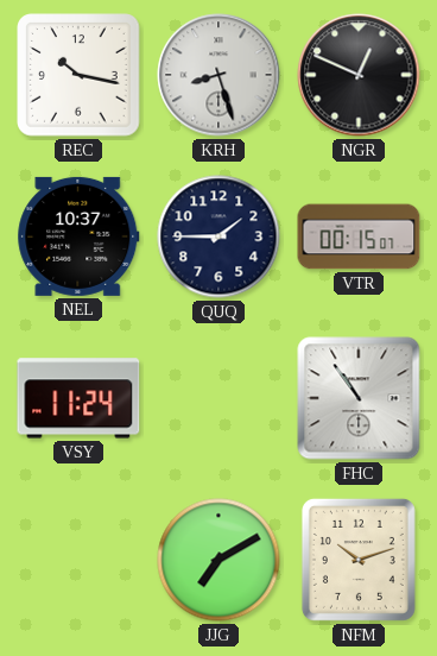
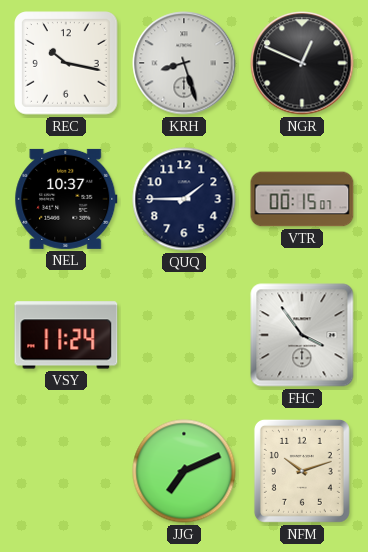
FHC: 10:54 -> 3:54
JJG: 7:10 -> 7:11
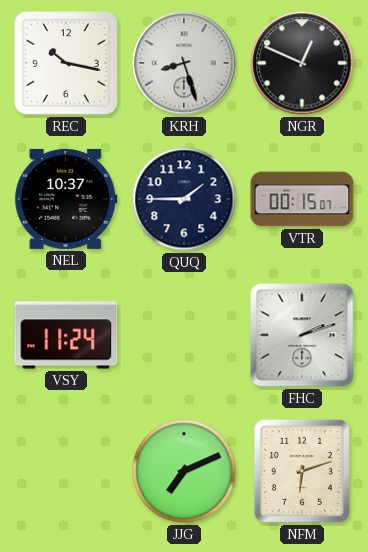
FHC: 3:54 -> 2:12
NFM: 10:12 -> 6:12
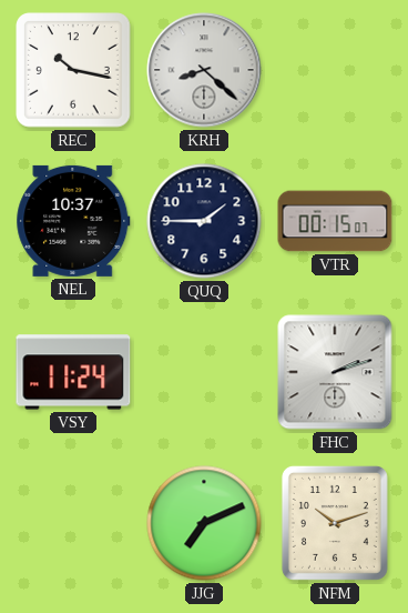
KRH: 8:27 -> 8:22
NGR: 12:49 -> none
NFM: 6:12 -> 10:12
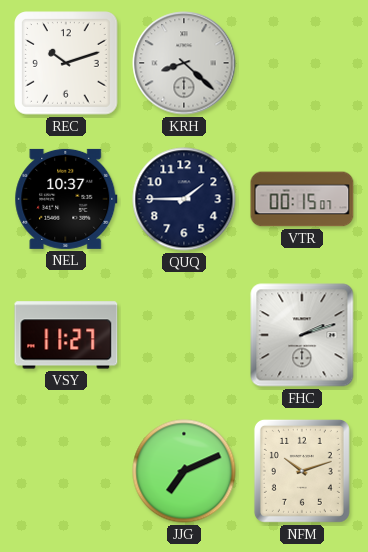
REC: 10:17 -> 10:12
VSY: 11:24 -> 11:27
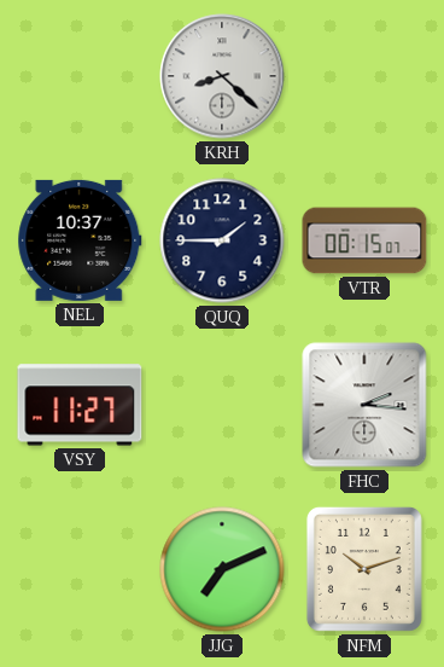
REC: 10:12 -> none
FHC: 2:12 -> 2:16
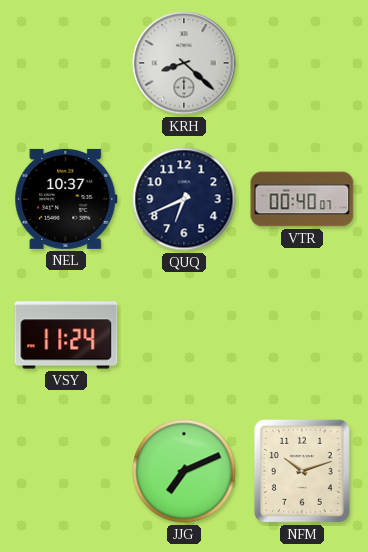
QUQ: 1:45 -> 6:41
VTR: 00:15 -> 00:40
VSY: 11:27 -> 11:24
FHC: 2:16 -> none
